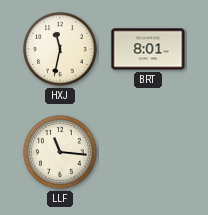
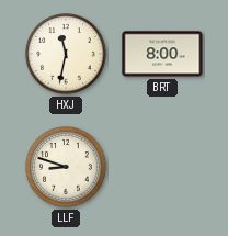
BRT: 8:01 -> 8:00
LLF: 11:16 -> 8:48
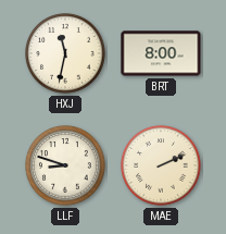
MAE: none -> 2:11
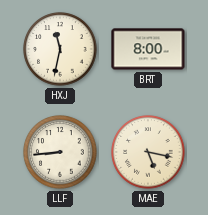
LLF: 8:48 -> 8:44
MAE: 2:11 -> 5:17
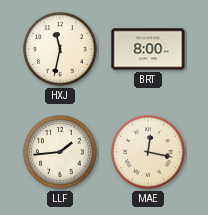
LLF: 8:44 -> 1:44
MAE: 5:17 -> 12:17
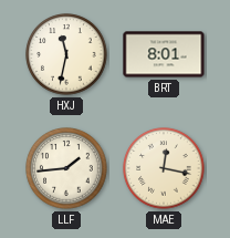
BRT: 8:00 -> 8:01
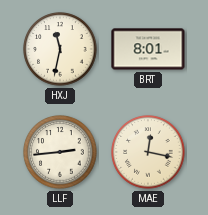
LLF: 1:44 -> 2:44
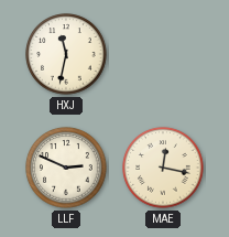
BRT: 8:01 -> none
LLF: 2:44 -> 2:49
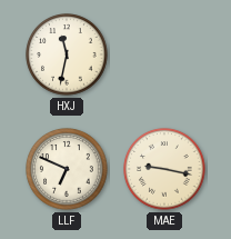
LLF: 2:49 -> 6:49
MAE: 12:17 -> 9:17
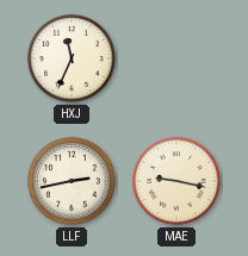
HXJ: 11:32 -> 11:34
LLF: 6:49 -> 2:43
